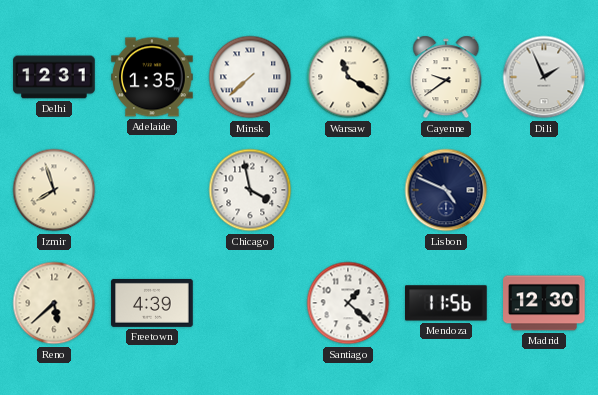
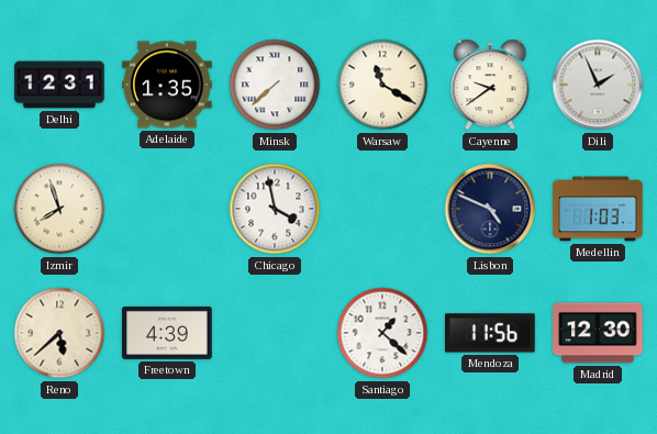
Medellin: none -> 1:03
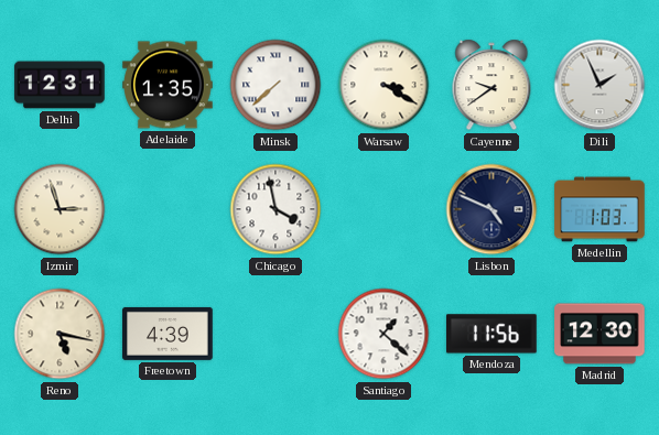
Warsaw: 11:20 -> 3:20
Izmir: 7:57 -> 2:57
Reno: 5:38 -> 5:17
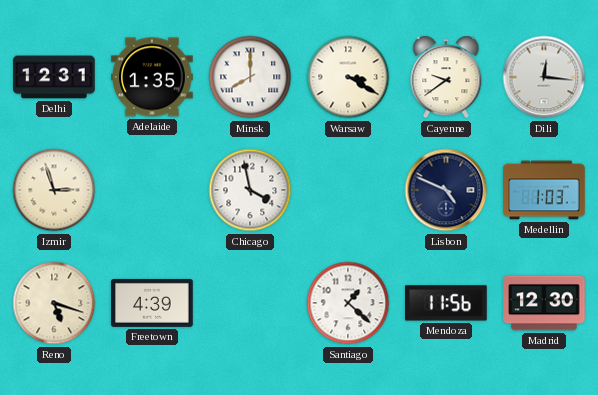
Minsk: 7:38 -> 8:00
Dili: 1:56 -> 12:16
Reno: 5:17 -> 5:18
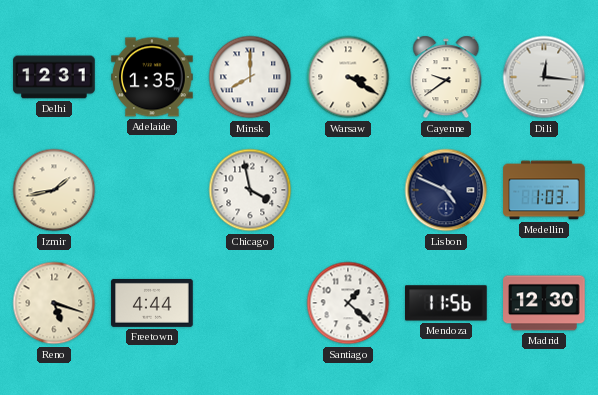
Izmir: 2:57 -> 1:43
Freetown: 4:39 -> 4:44
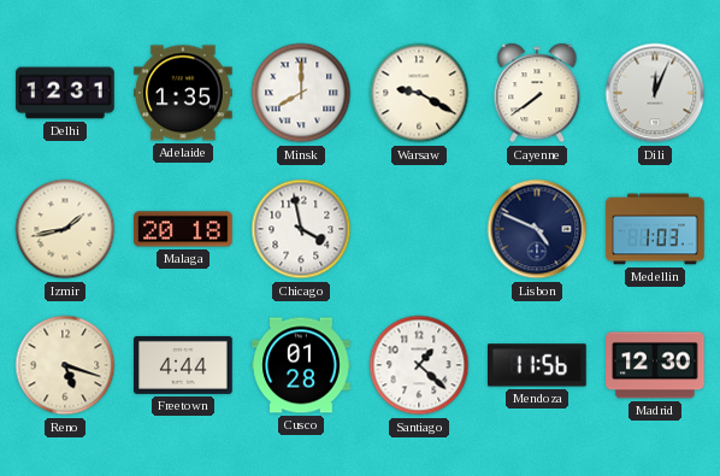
Warsaw: 3:20 -> 9:20
Cayenne: 9:39 -> 7:39
Dili: 12:16 -> 12:04
Malaga: none -> 20:18
Cusco: none -> 01:28
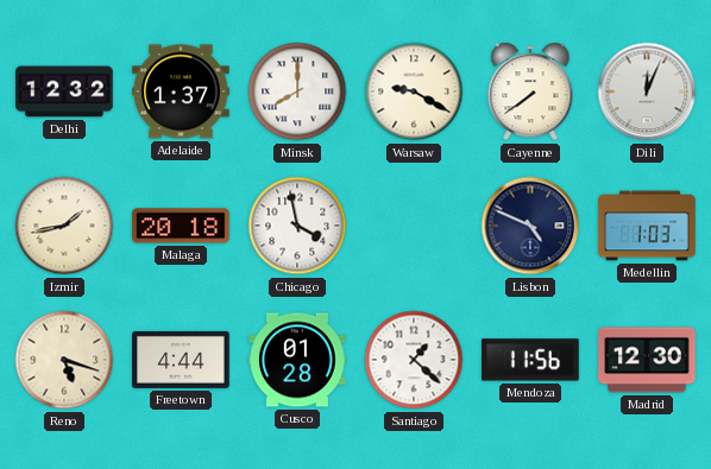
Delhi: 12:31 -> 12:32
Adelaide: 1:35 -> 1:37
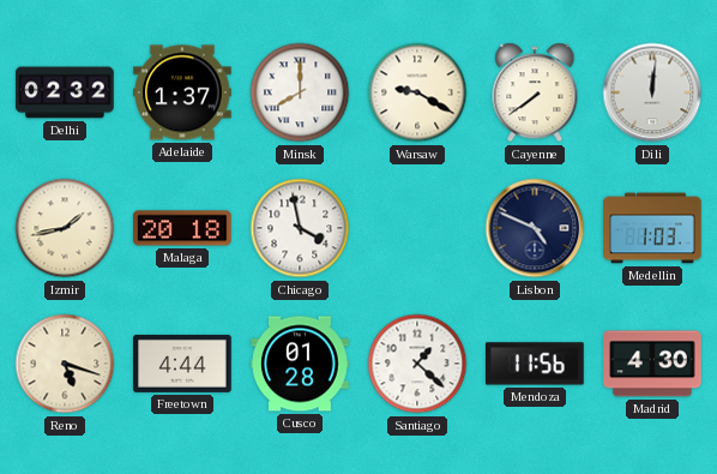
Delhi: 12:32 -> 02:32
Dili: 12:04 -> 12:01
Madrid: 12:30 -> 4:30
